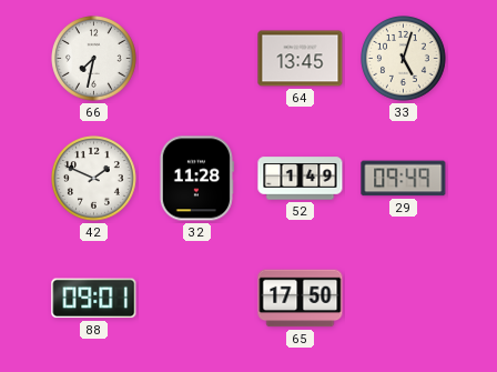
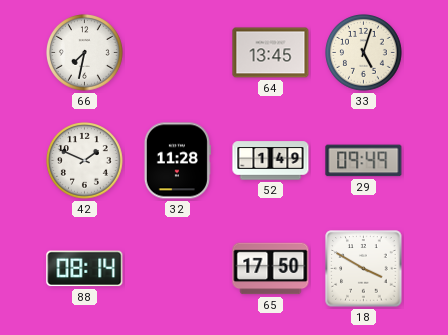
88: 09:01 -> 08:14
18: none -> 3:50
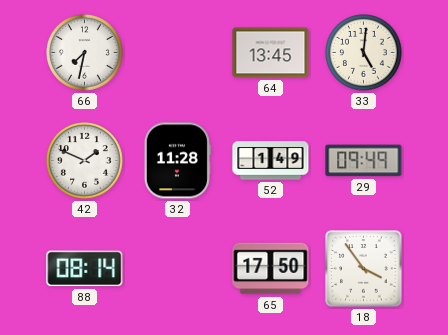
33: 5:03 -> 5:01
18: 3:50 -> 3:54
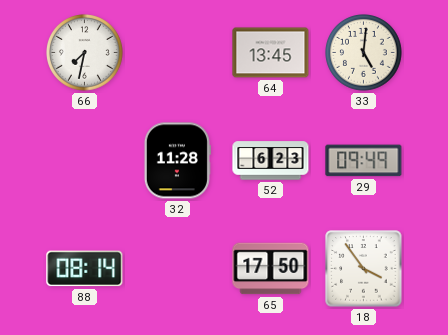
42: 1:49 -> none
52: 1:49 -> 6:23
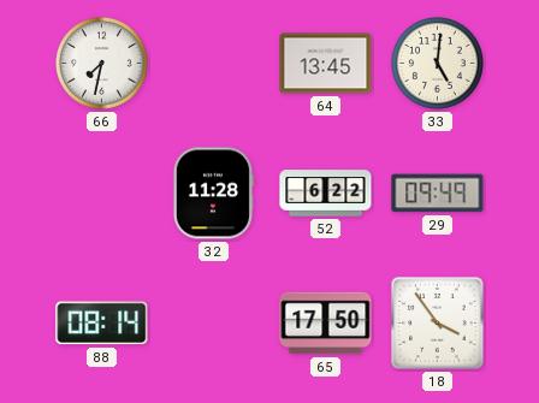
52: 6:23 -> 6:22
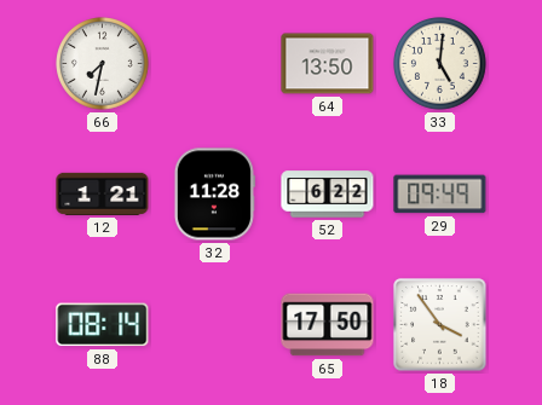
64: 13:45 -> 13:50
12: none -> 1:21
